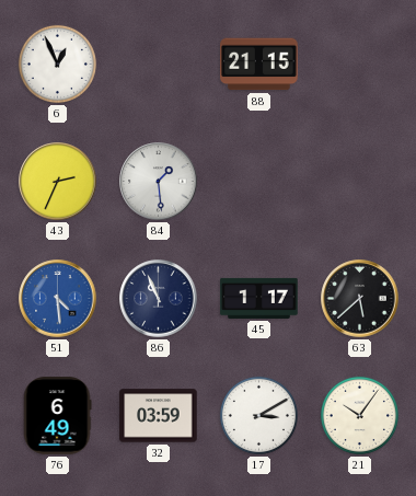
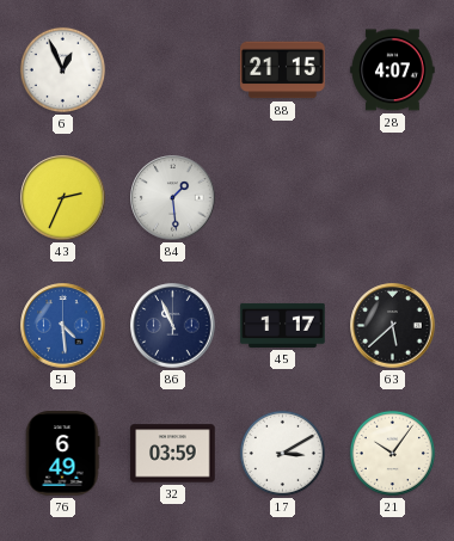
28: none -> 4:07
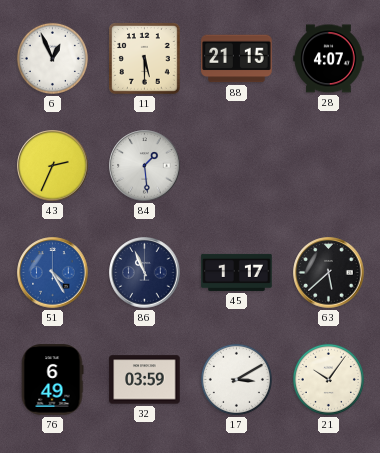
11: none -> 5:30
51: 4:29 -> 4:25
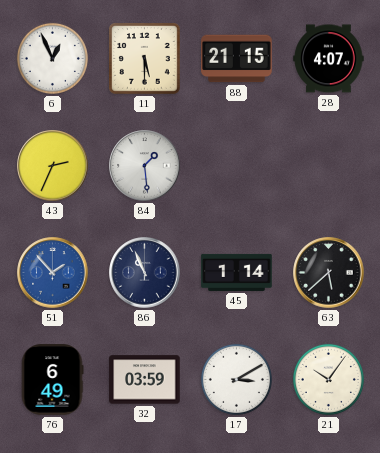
51: 4:25 -> 1:53
45: 1:17 -> 1:14
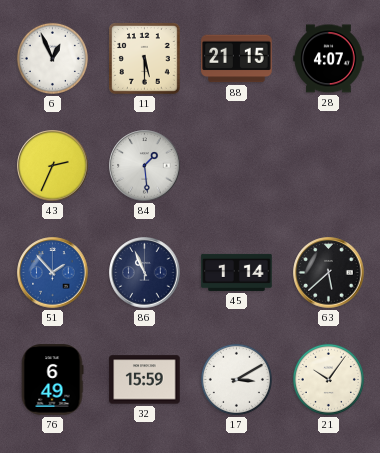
32: 03:59 -> 15:59
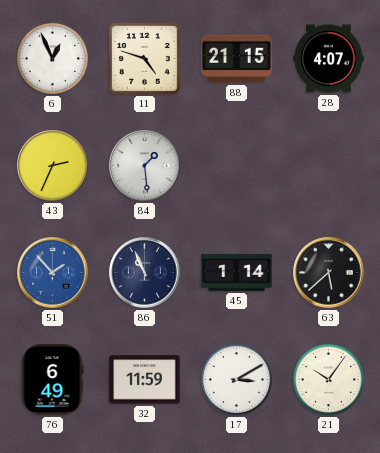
11: 5:30 -> 4:48
32: 15:59 -> 11:59
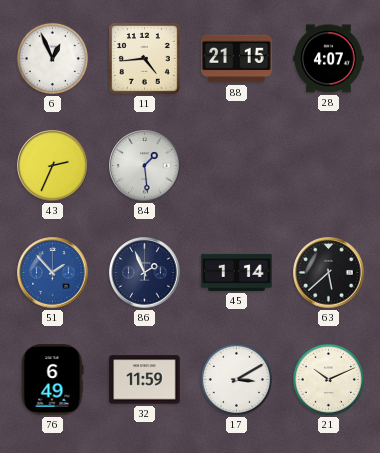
11: 4:48 -> 4:44
86: 10:56 -> 1:56
21: 10:06 -> 10:11
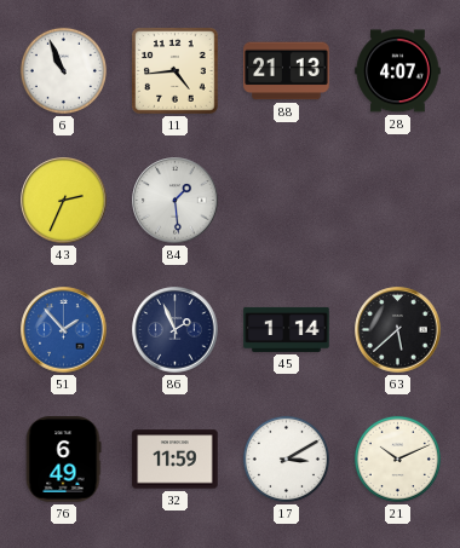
6: 12:56 -> 10:56
88: 21:15 -> 21:13
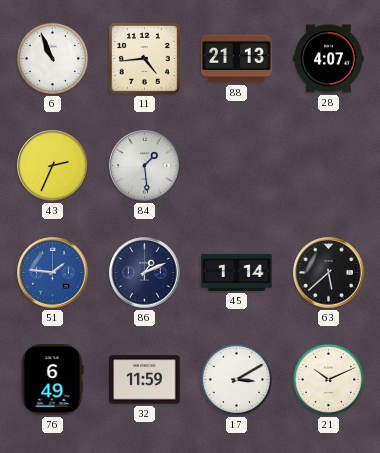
51: 1:53 -> 1:46
86: 1:56 -> 1:11
